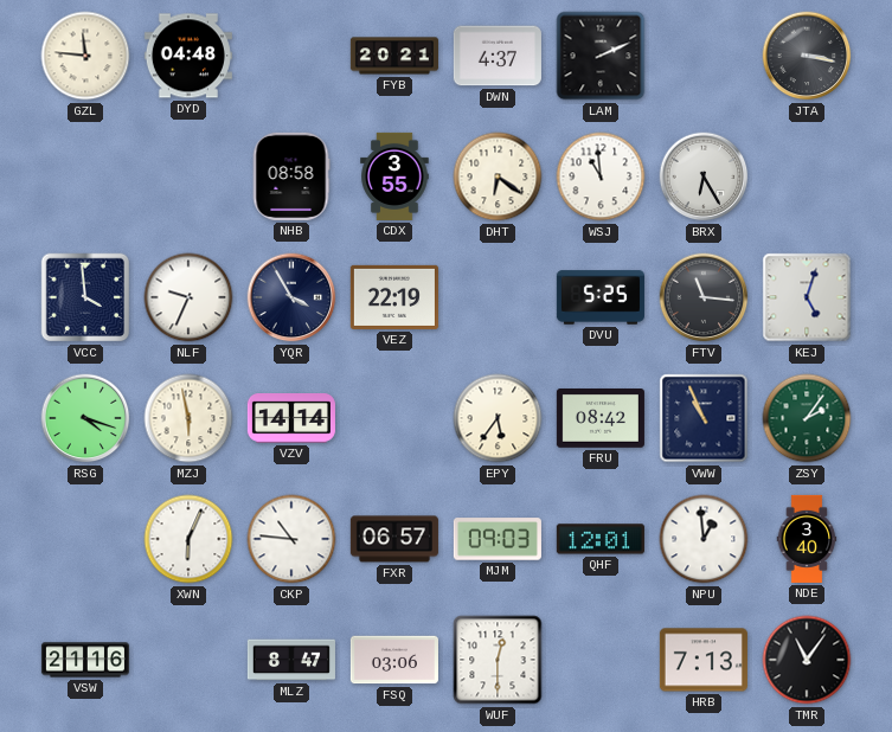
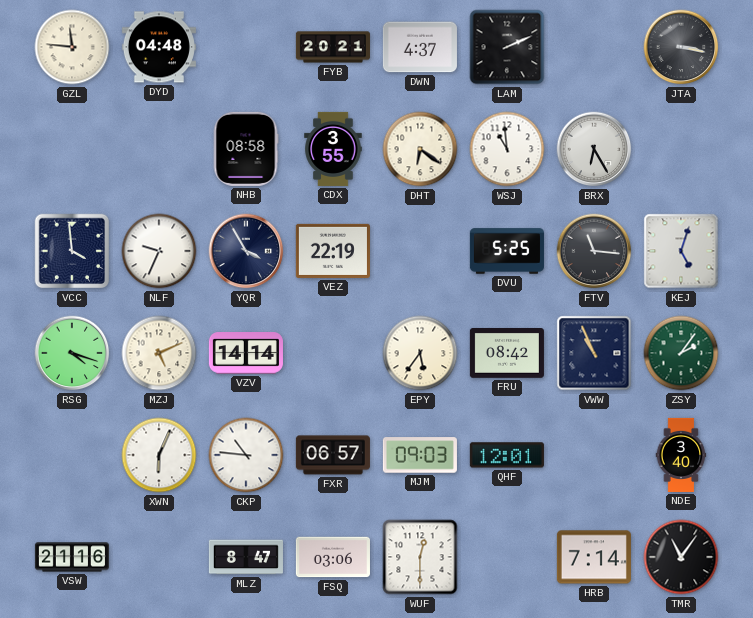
MZJ: 5:58 -> 5:11
NPU: 12:59 -> none
HRB: 7:13 -> 7:14
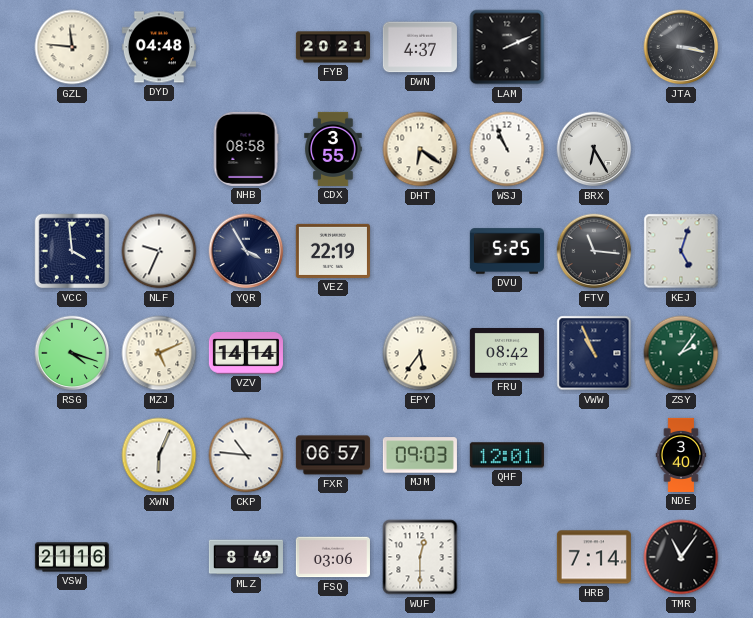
WSJ: 10:59 -> 10:56
MLZ: 8:47 -> 8:49
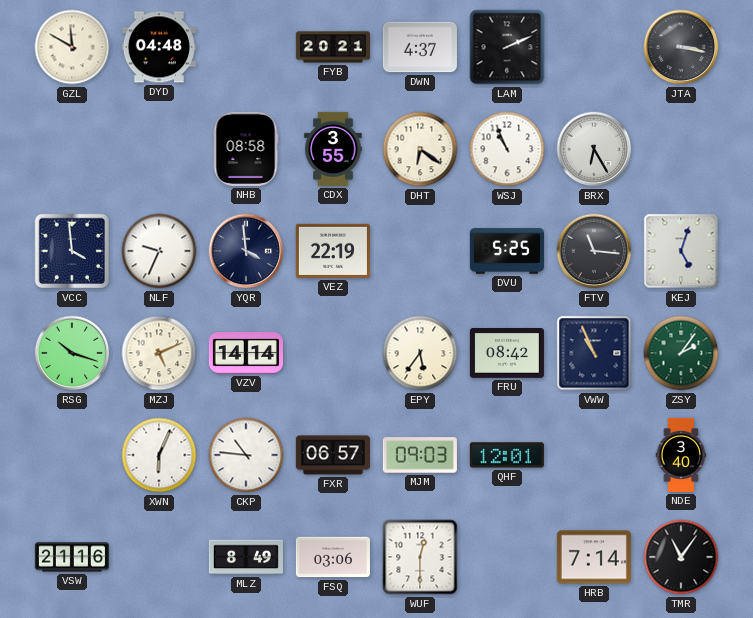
GZL: 11:46 -> 11:50
YQR: 3:55 -> 3:59
RSG: 4:18 -> 10:18
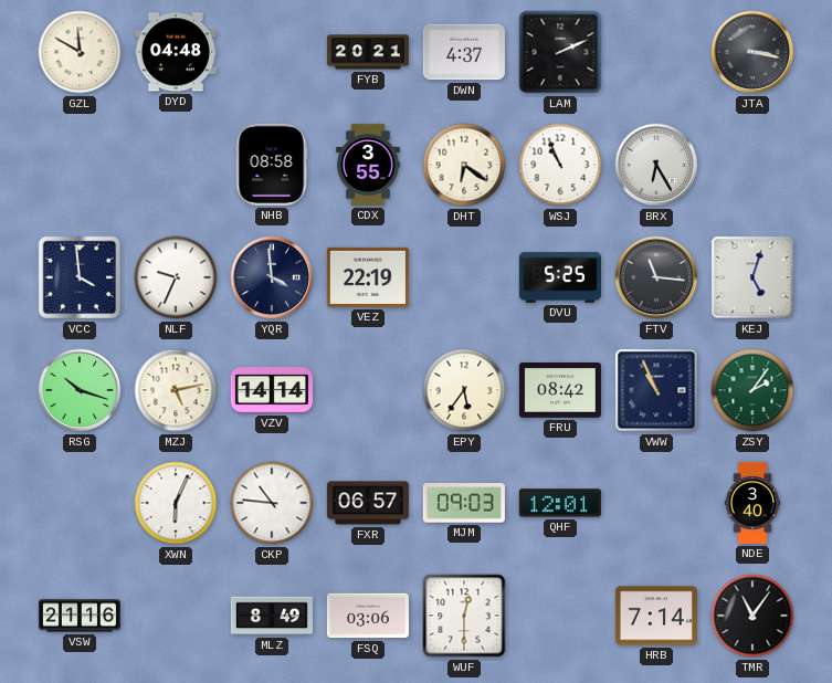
MZJ: 5:11 -> 5:13
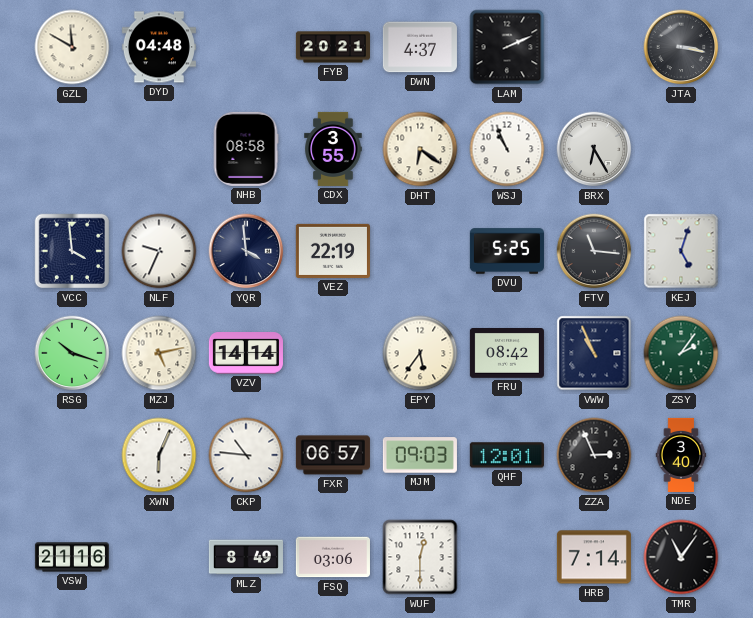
ZZA: none -> 2:56
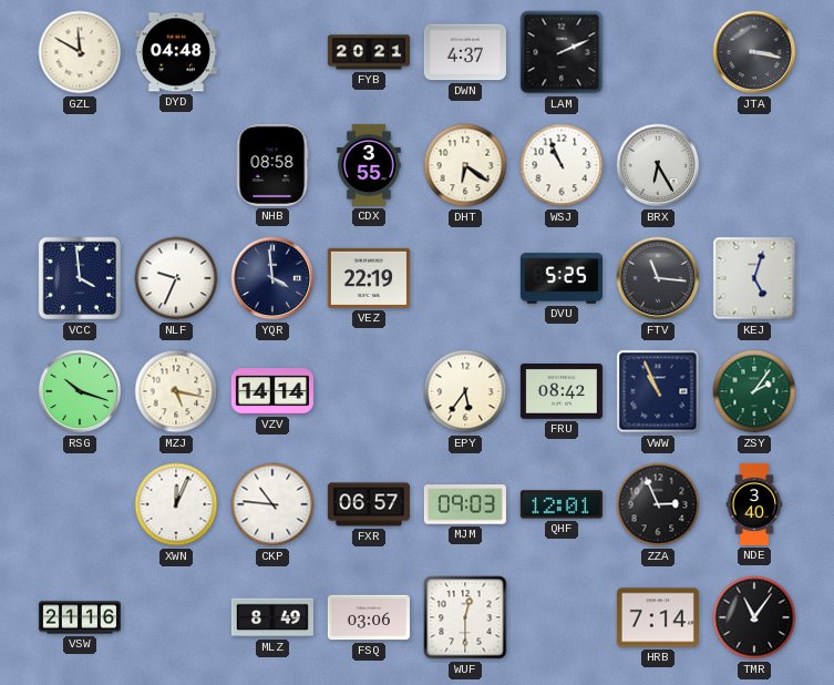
MZJ: 5:13 -> 5:17
XWN: 6:04 -> 12:04
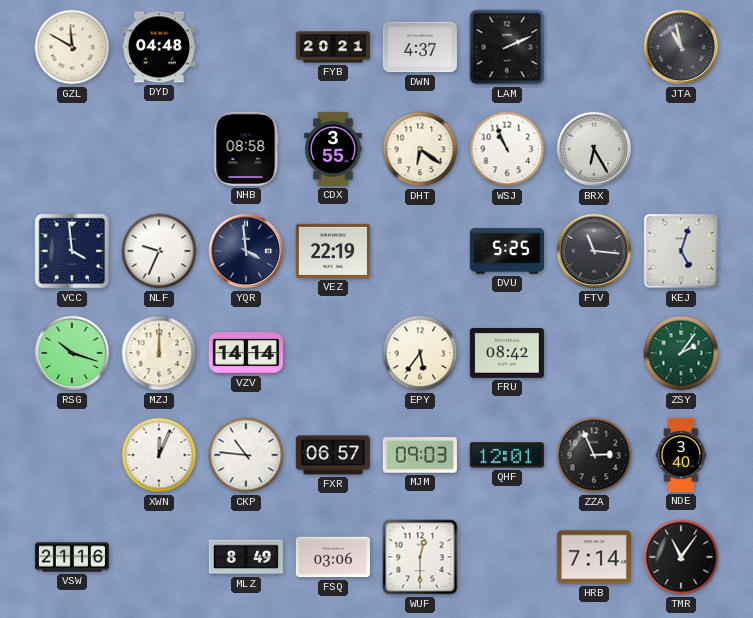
JTA: 3:17 -> 10:58
MZJ: 5:17 -> 12:00
VWW: 10:56 -> none
